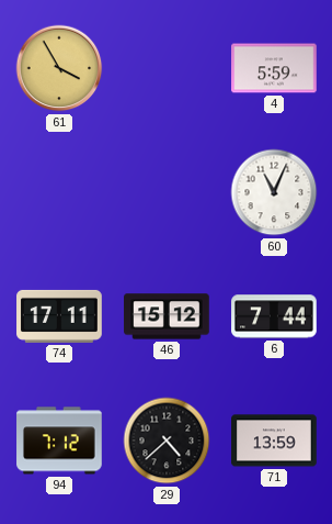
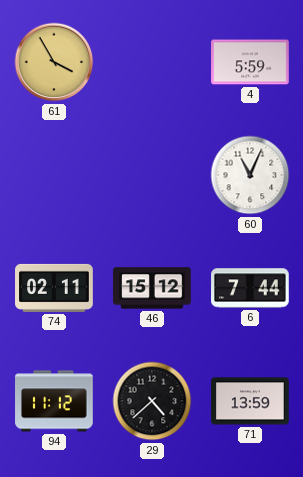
74: 17:11 -> 02:11
94: 7:12 -> 11:12
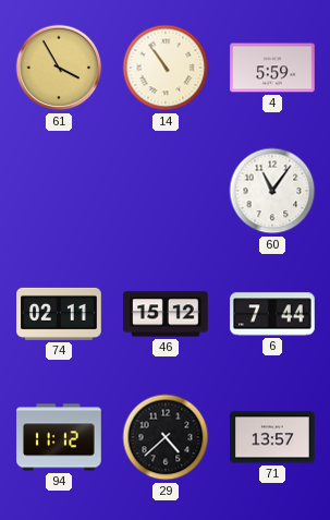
14: none -> 10:54
60: 11:04 -> 11:06
71: 13:59 -> 13:57
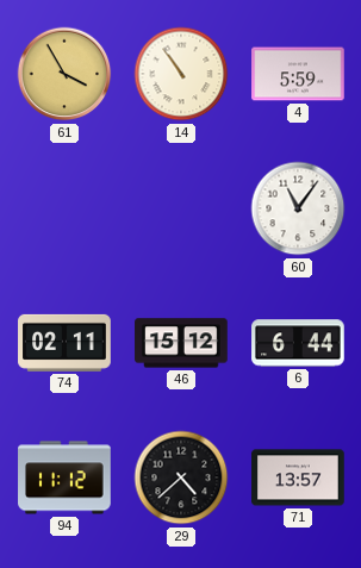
6: 7:44 -> 6:44
